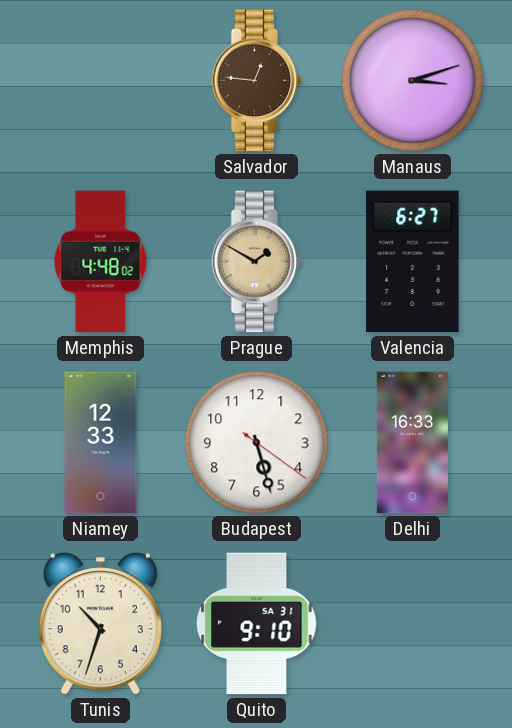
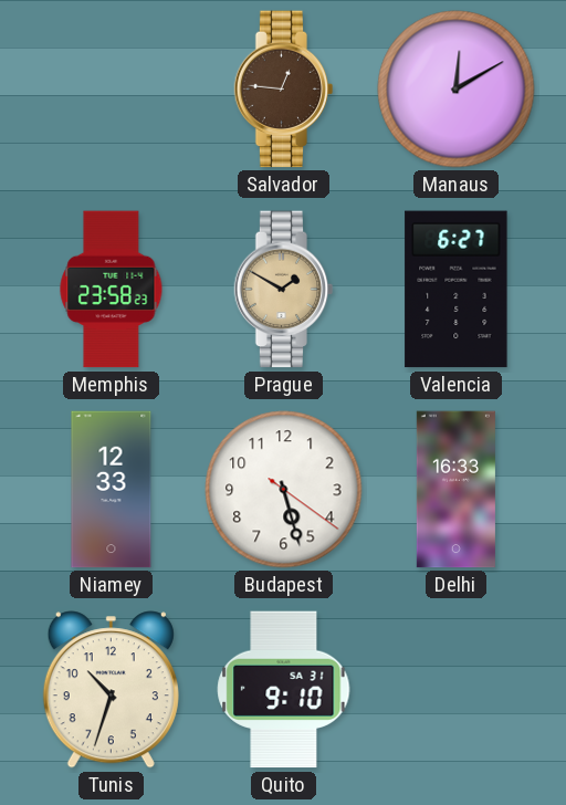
Manaus: 3:12 -> 12:10
Memphis: 4:48 -> 23:58
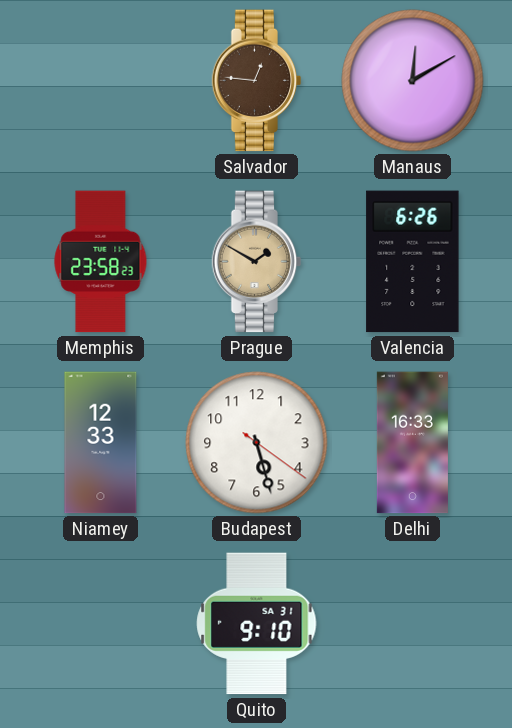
Valencia: 6:27 -> 6:26
Tunis: 10:33 -> none
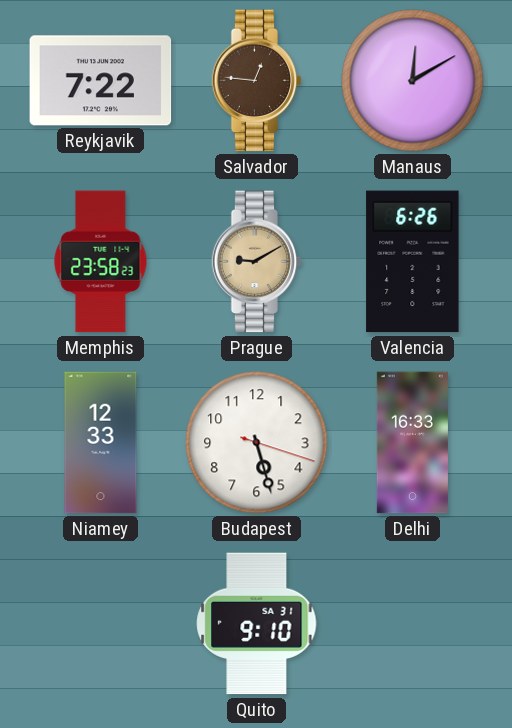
Reykjavik: none -> 7:22
Prague: 1:50 -> 9:10
Budapest: 5:27:21 -> 5:27:18
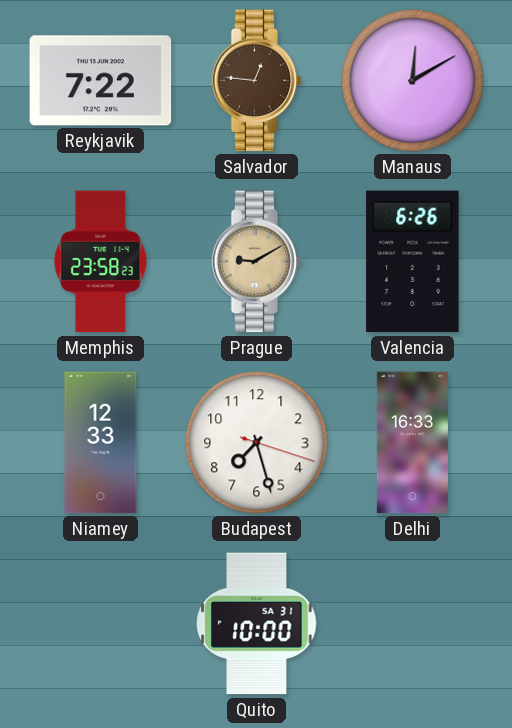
Budapest: 5:27 -> 7:27
Quito: 9:10 -> 10:00
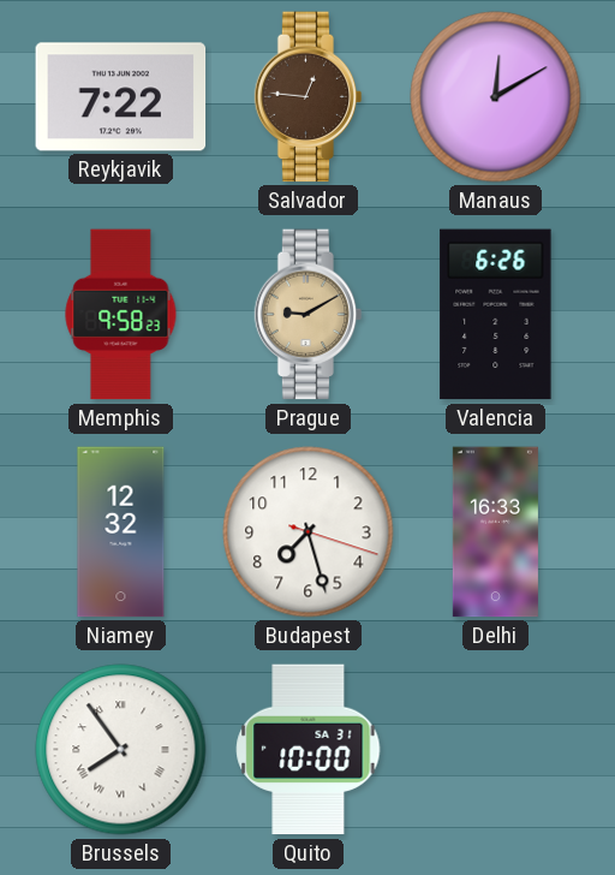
Memphis: 23:58 -> 9:58
Niamey: 12:33 -> 12:32
Brussels: none -> 7:54
